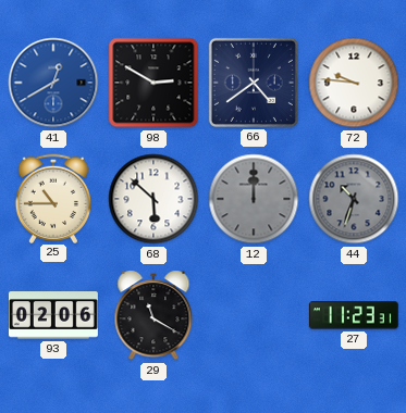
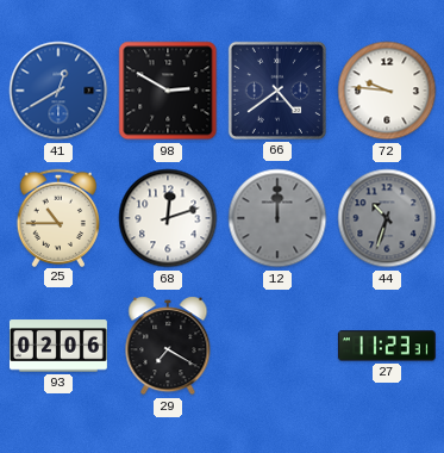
68: 5:52 -> 12:12
29: 11:20 -> 7:20
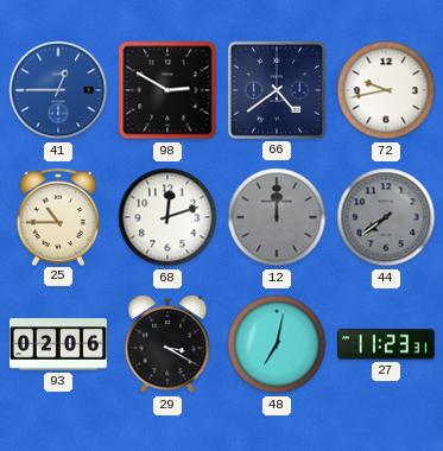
41: 12:40 -> 12:45
72: 9:46 -> 9:43
44: 10:33 -> 7:39
29: 7:20 -> 3:20
48: none -> 7:02
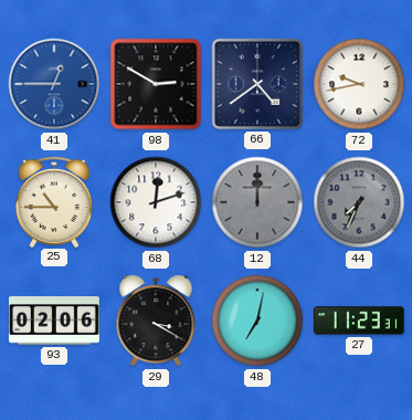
44: 7:39 -> 7:34
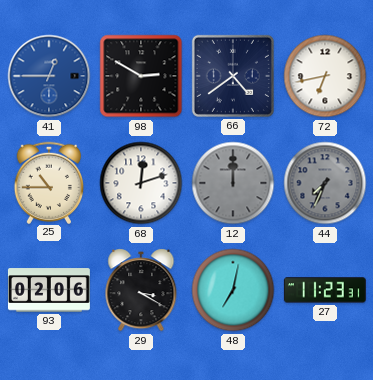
72: 9:43 -> 6:43
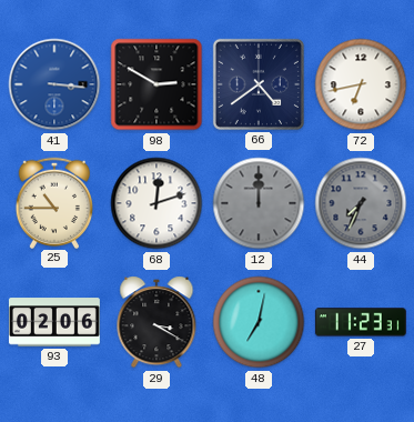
41: 12:45 -> 3:16
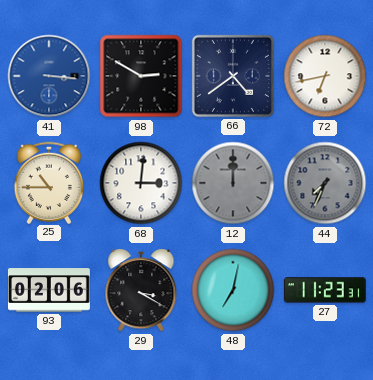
68: 12:12 -> 3:01
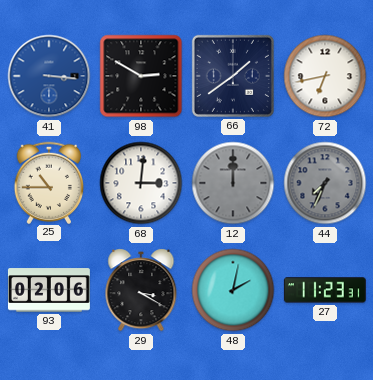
66: 4:39 -> 1:39
48: 7:02 -> 2:02
